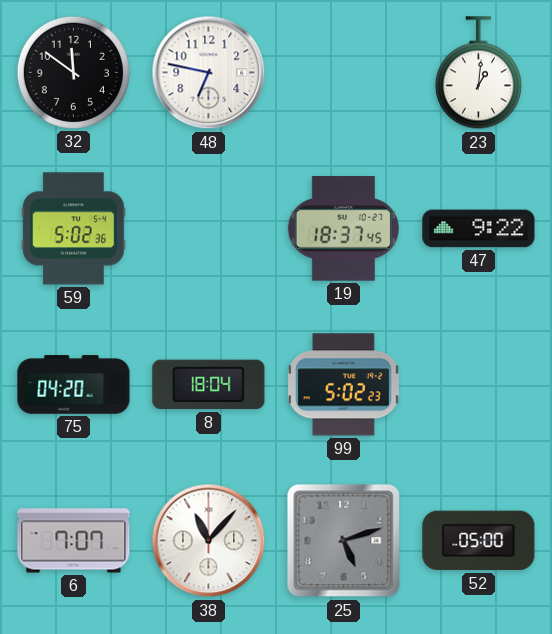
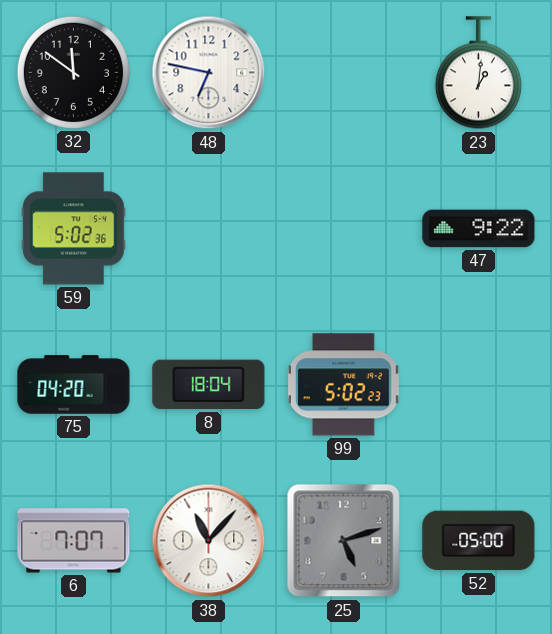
19: 18:37 -> none
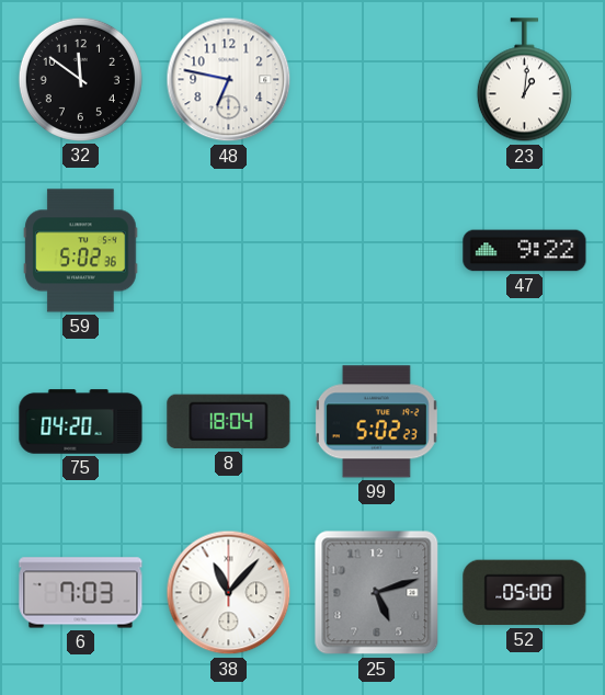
6: 7:07 -> 7:03
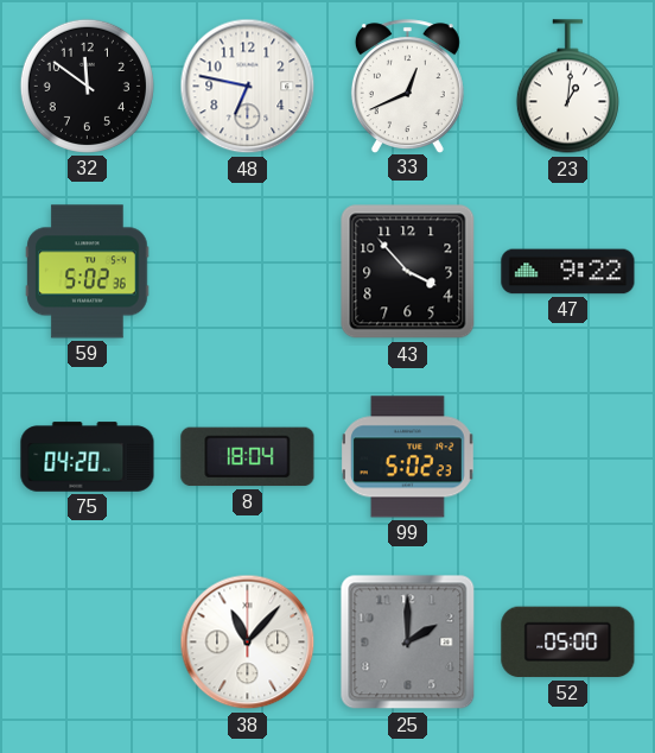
33: none -> 12:41
43: none -> 3:53
6: 7:03 -> none
25: 5:12 -> 2:00
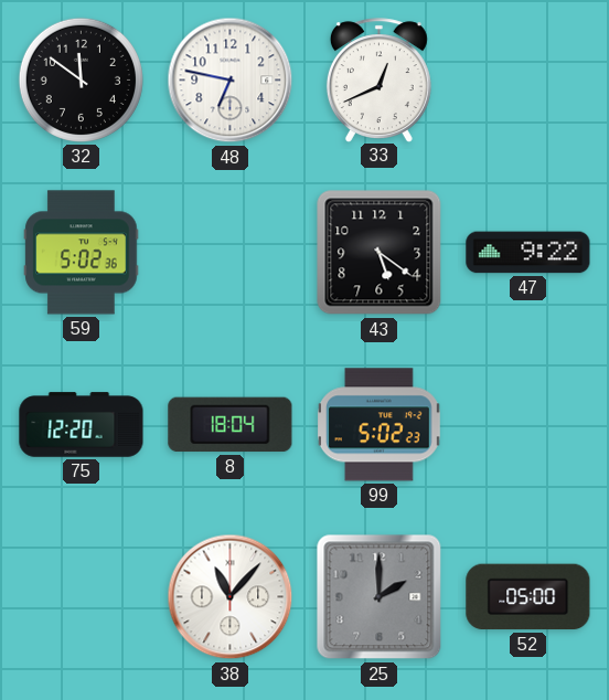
23: 1:01 -> none
43: 3:53 -> 5:21
75: 04:20 -> 12:20
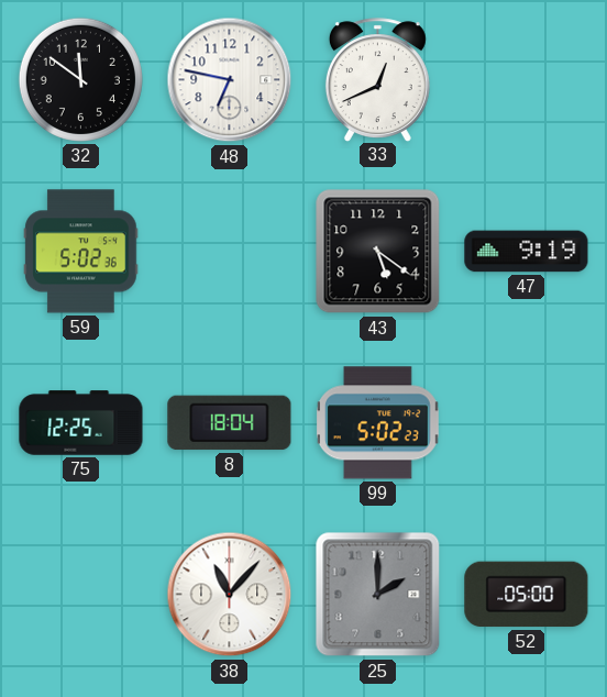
47: 9:22 -> 9:19
75: 12:20 -> 12:25
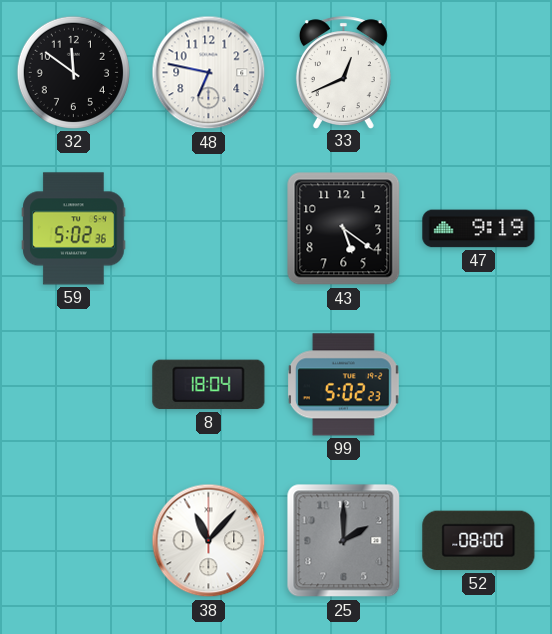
75: 12:25 -> none
52: 05:00 -> 08:00
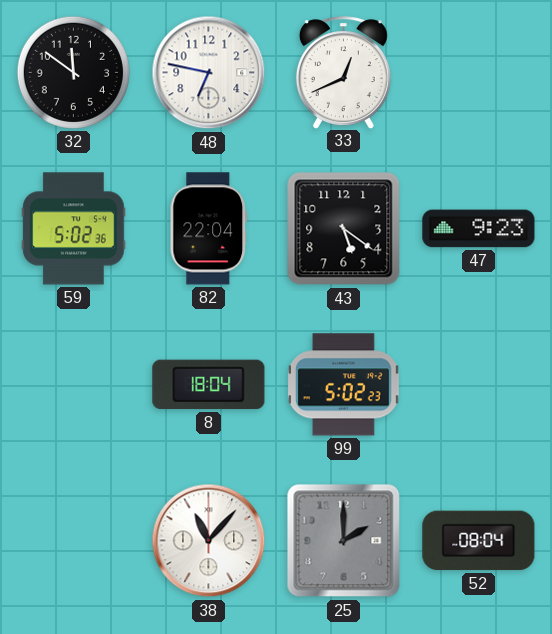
82: none -> 22:04
47: 9:19 -> 9:23
52: 08:00 -> 08:04
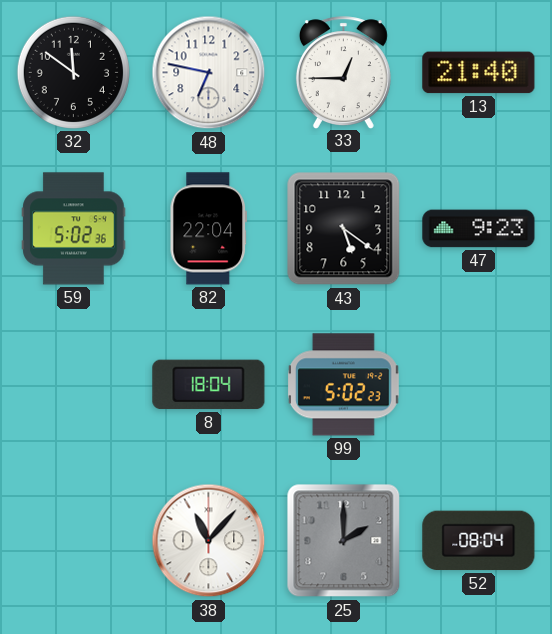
33: 12:41 -> 12:45
13: none -> 21:40
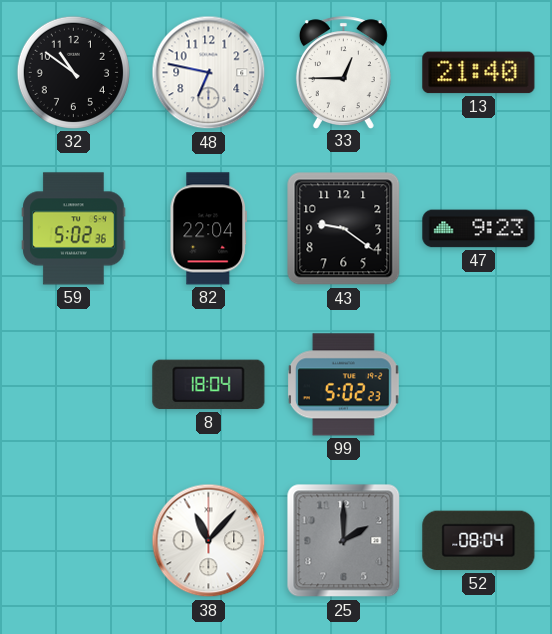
32: 11:51 -> 10:51
43: 5:21 -> 9:21
